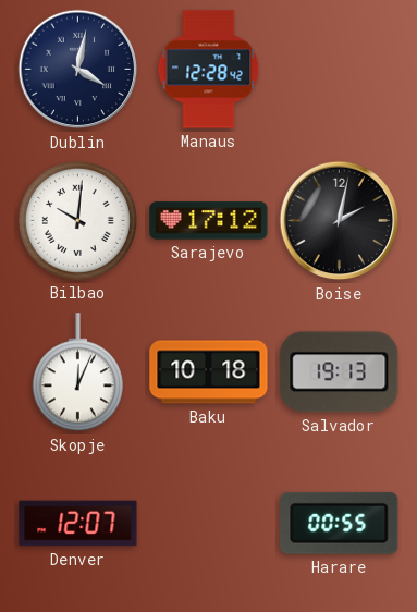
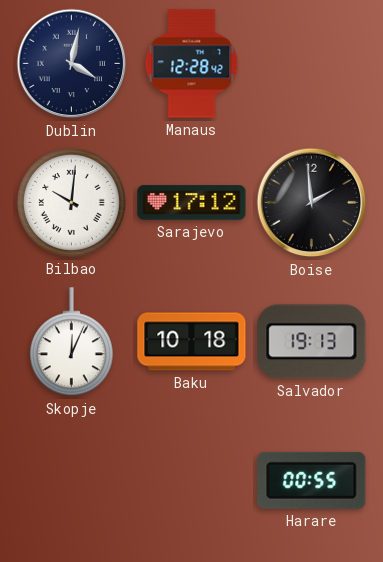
Boise: 2:02 -> 1:59
Denver: 12:07 -> none
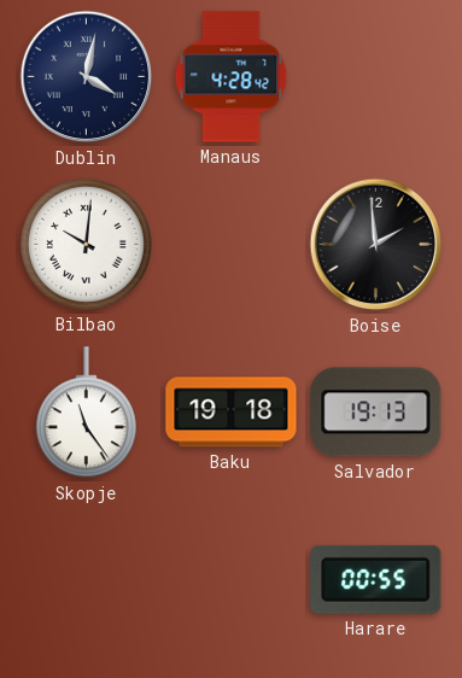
Manaus: 12:28 -> 4:28
Sarajevo: 17:12 -> none
Skopje: 12:04 -> 11:24
Baku: 10:18 -> 19:18
